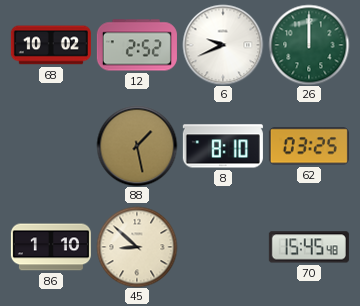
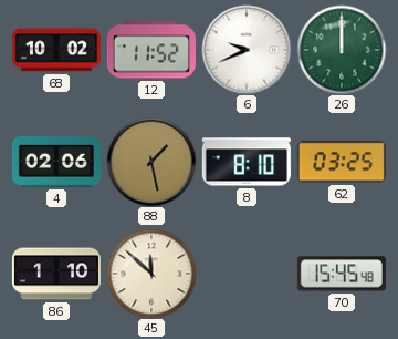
12: 2:52 -> 11:52
4: none -> 02:06
45: 8:52 -> 11:52
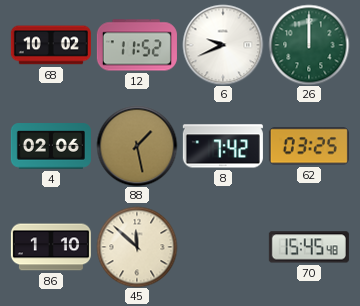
8: 8:10 -> 7:42
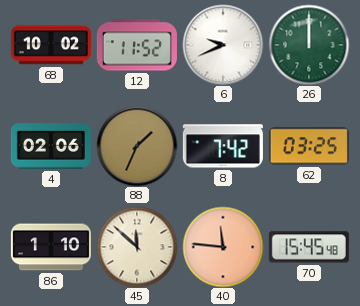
88: 1:28 -> 1:34
40: none -> 11:46
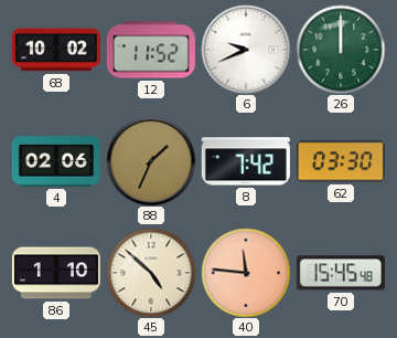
62: 03:25 -> 03:30
45: 11:52 -> 4:52
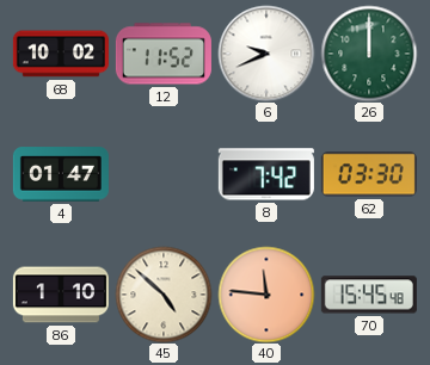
4: 02:06 -> 01:47
88: 1:34 -> none
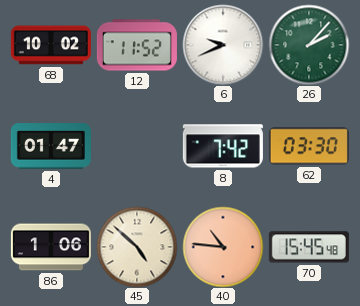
26: 12:00 -> 2:07
86: 1:10 -> 1:06
40: 11:46 -> 10:46
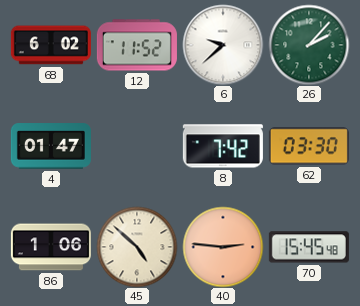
68: 10:02 -> 6:02
6: 9:41 -> 9:38
40: 10:46 -> 2:46
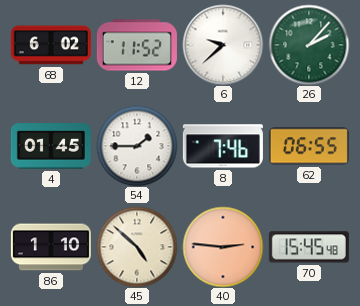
4: 01:47 -> 01:45
54: none -> 1:45
8: 7:42 -> 7:46
62: 03:30 -> 06:55
86: 1:06 -> 1:10
